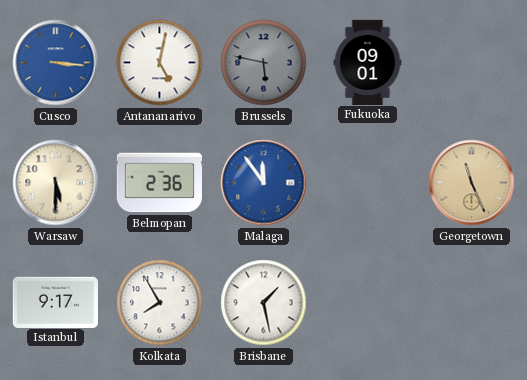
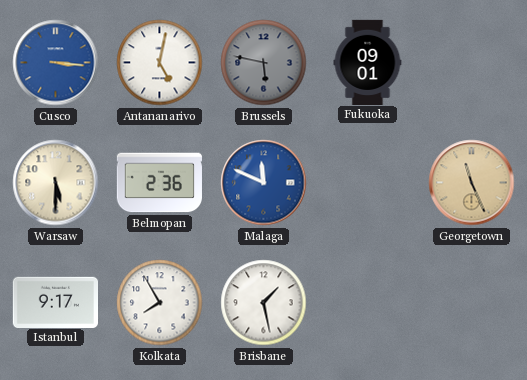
Malaga: 11:54 -> 11:49
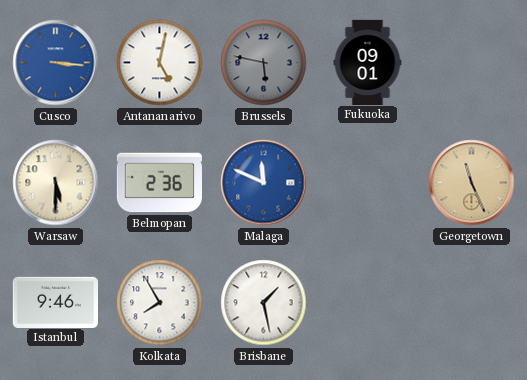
Istanbul: 9:17 -> 9:46
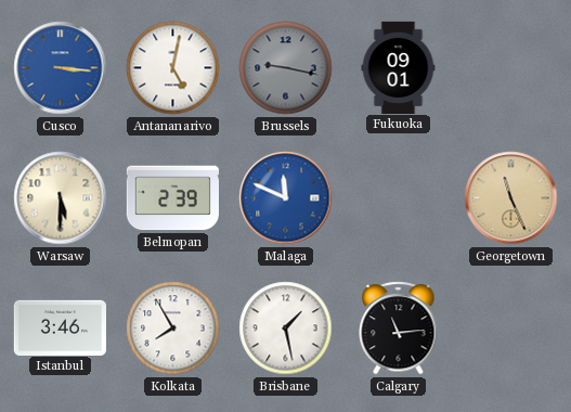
Brussels: 5:47 -> 9:17
Belmopan: 2:36 -> 2:39
Istanbul: 9:46 -> 3:46
Calgary: none -> 11:14
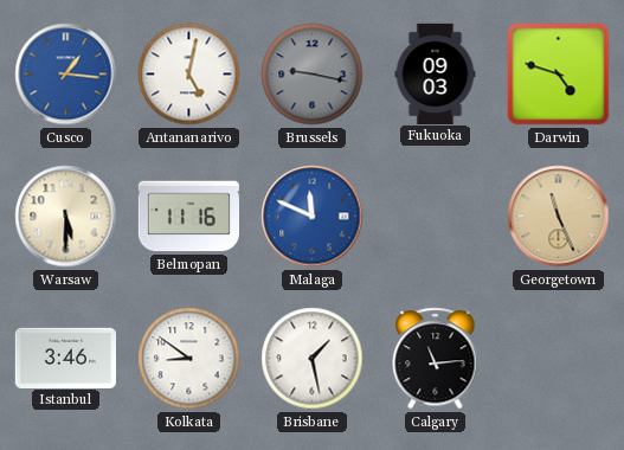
Cusco: 3:16 -> 1:16
Fukuoka: 09:01 -> 09:03
Darwin: none -> 4:48
Belmopan: 2:39 -> 11:16
Kolkata: 7:55 -> 8:51
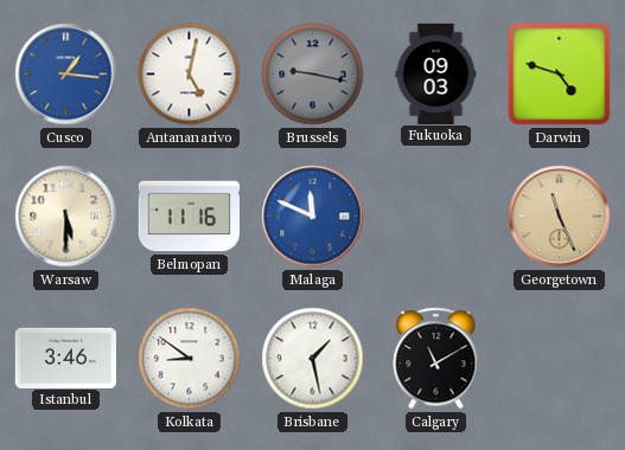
Calgary: 11:14 -> 11:10
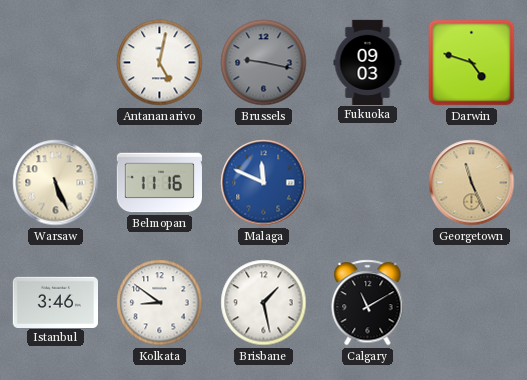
Cusco: 1:16 -> none
Warsaw: 5:30 -> 5:26
